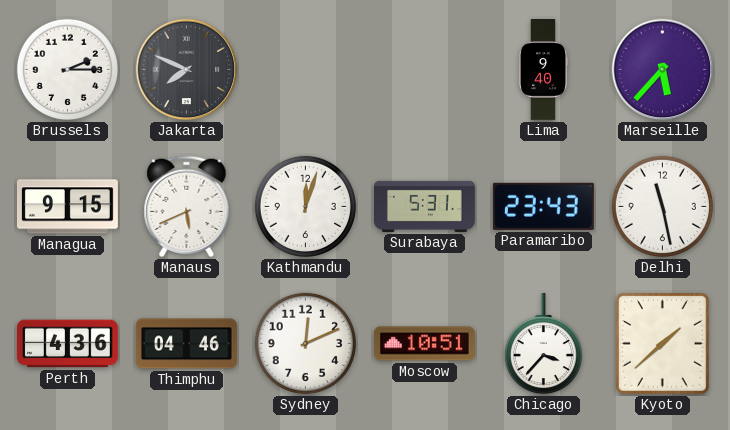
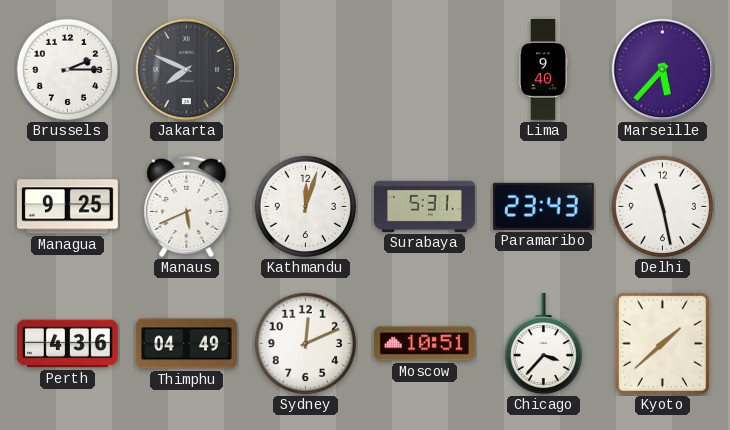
Managua: 9:15 -> 9:25
Thimphu: 04:46 -> 04:49
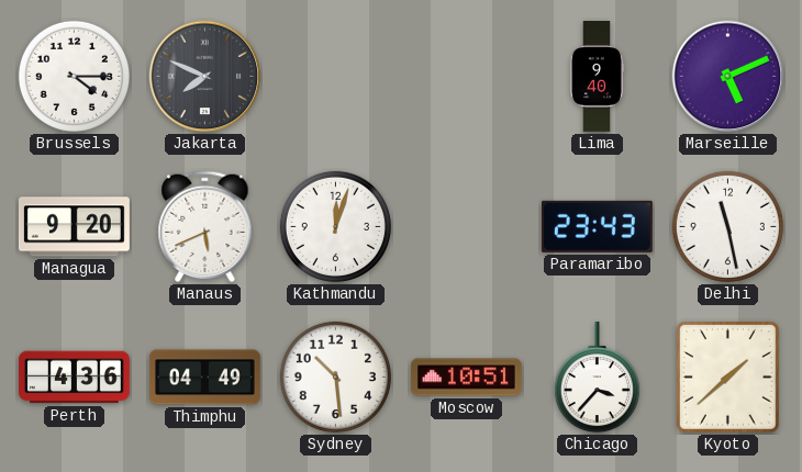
Brussels: 2:15 -> 4:15
Marseille: 5:37 -> 5:11
Managua: 9:25 -> 9:20
Surabaya: 5:31 -> none
Sydney: 12:11 -> 10:29
